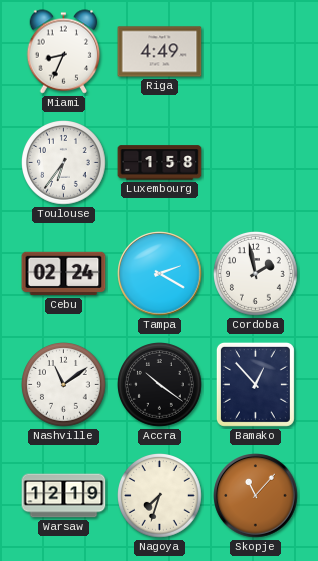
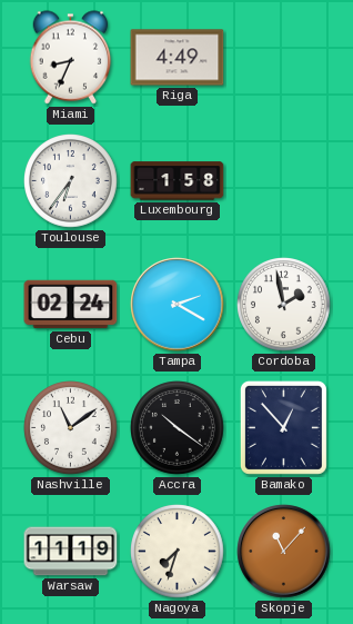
Warsaw: 12:19 -> 11:19
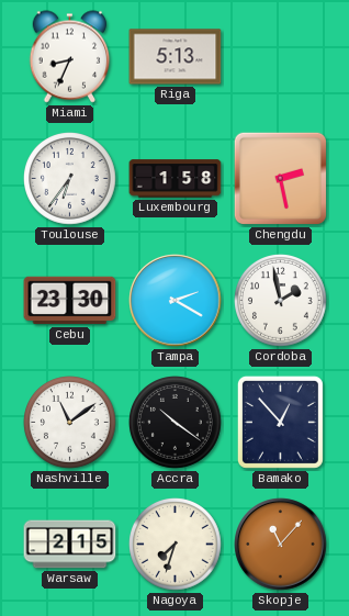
Riga: 4:49 -> 5:13
Chengdu: none -> 2:28
Cebu: 02:24 -> 23:30
Warsaw: 11:19 -> 2:15
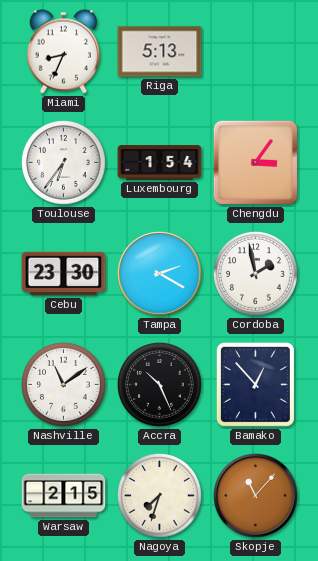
Luxembourg: 1:58 -> 1:54
Chengdu: 2:28 -> 3:06
Accra: 10:21 -> 10:26
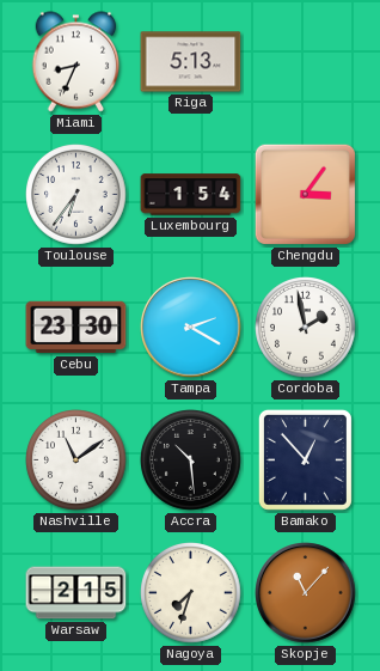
Accra: 10:26 -> 10:29
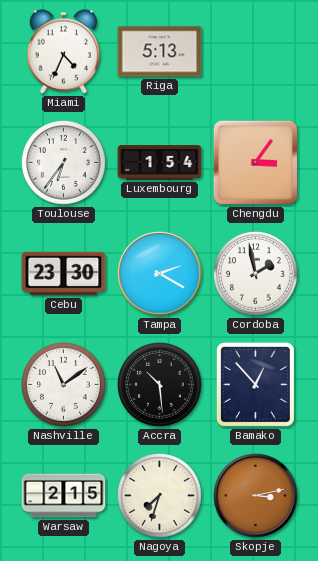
Miami: 8:34 -> 4:34
Skopje: 11:07 -> 3:13
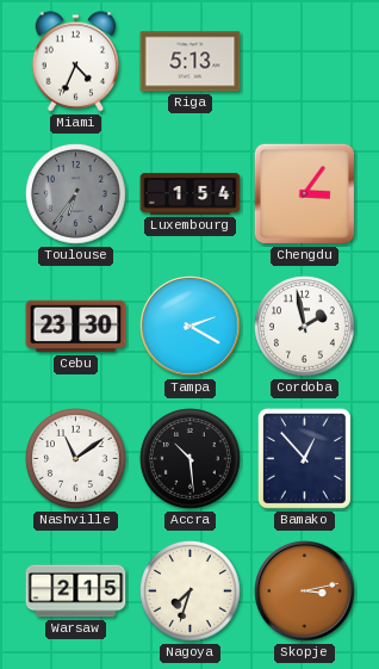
Toulouse dial: white -> grey
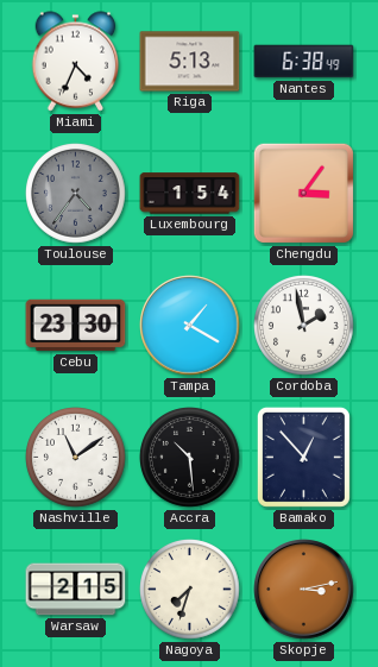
Nantes: none -> 6:38
Toulouse: 6:36 -> 4:36
Tampa: 2:20 -> 1:20
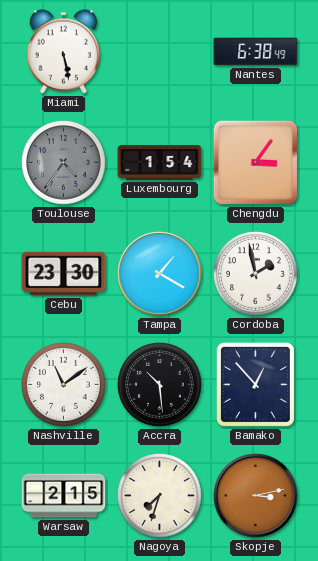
Miami: 4:34 -> 5:28
Riga: 5:13 -> none
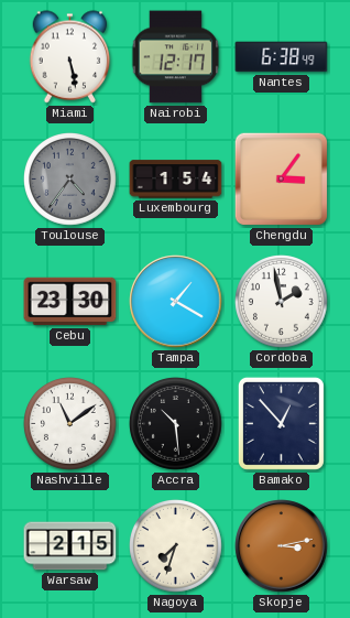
Nairobi: none -> 12:17
